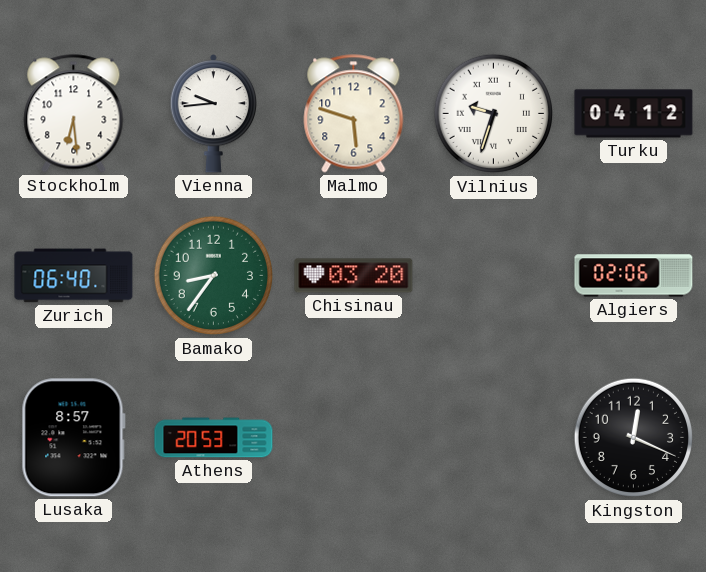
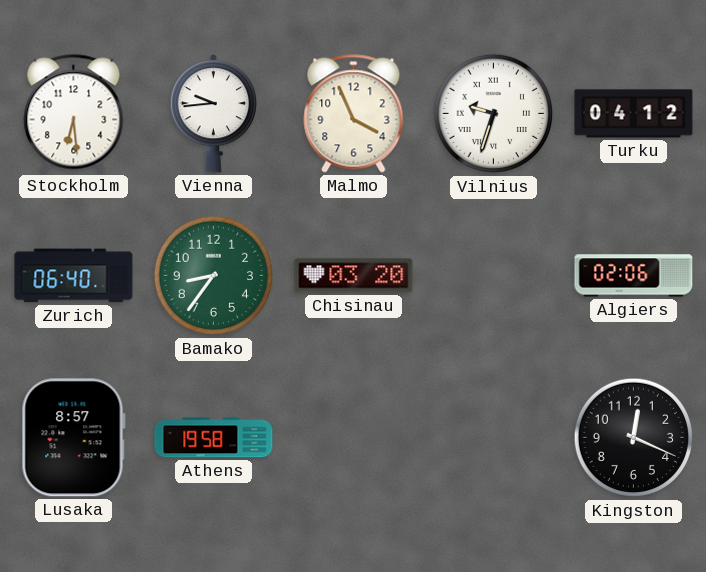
Malmo: 5:48 -> 3:56
Athens: 20:53 -> 19:58
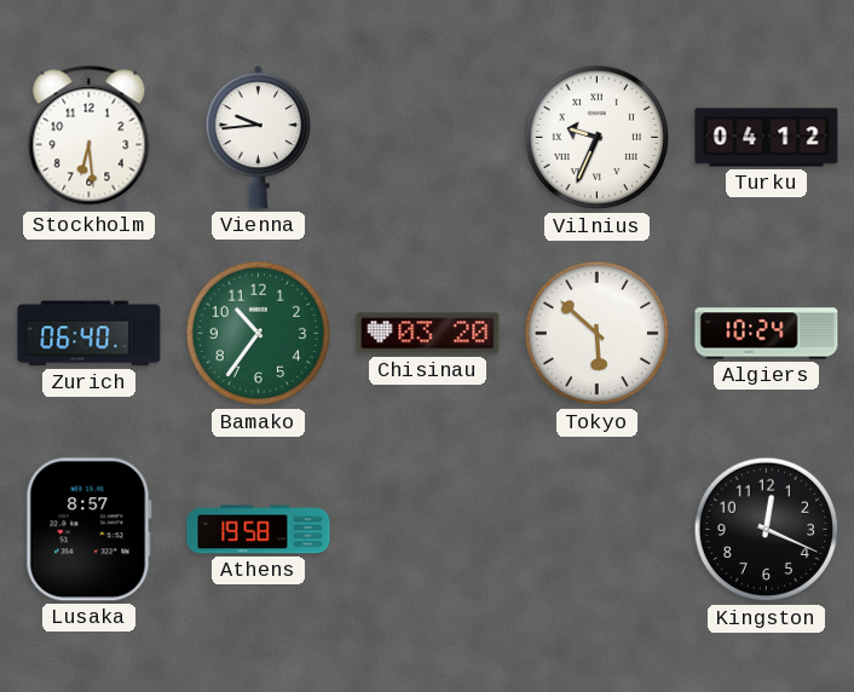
Malmo: 3:56 -> none
Vilnius: 9:33 -> 9:34
Bamako: 8:36 -> 10:36
Tokyo: none -> 5:52
Algiers: 02:06 -> 10:24
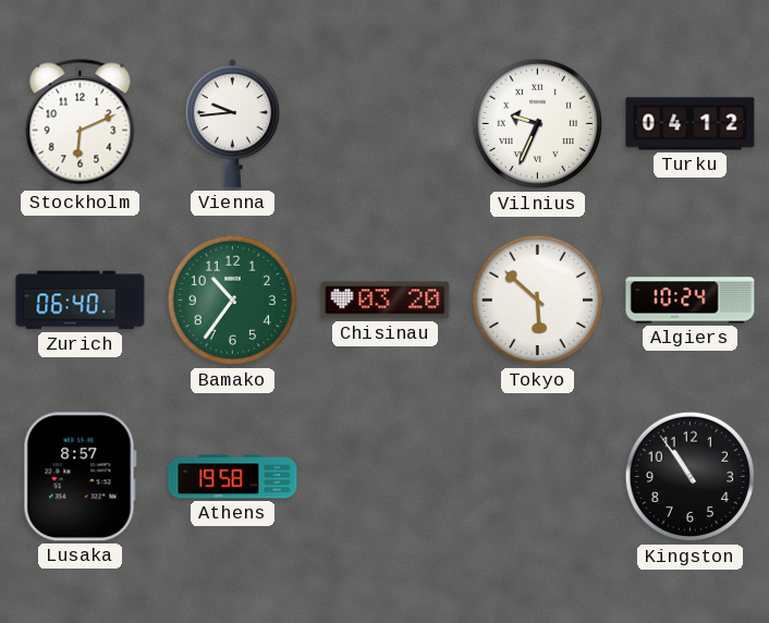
Stockholm: 6:29 -> 6:11
Kingston: 12:19 -> 10:54
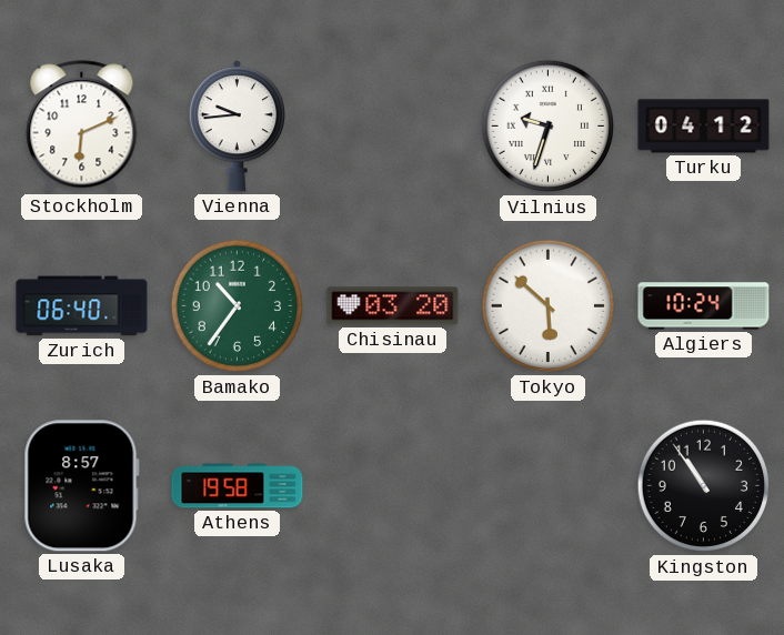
Vilnius: 9:34 -> 9:33
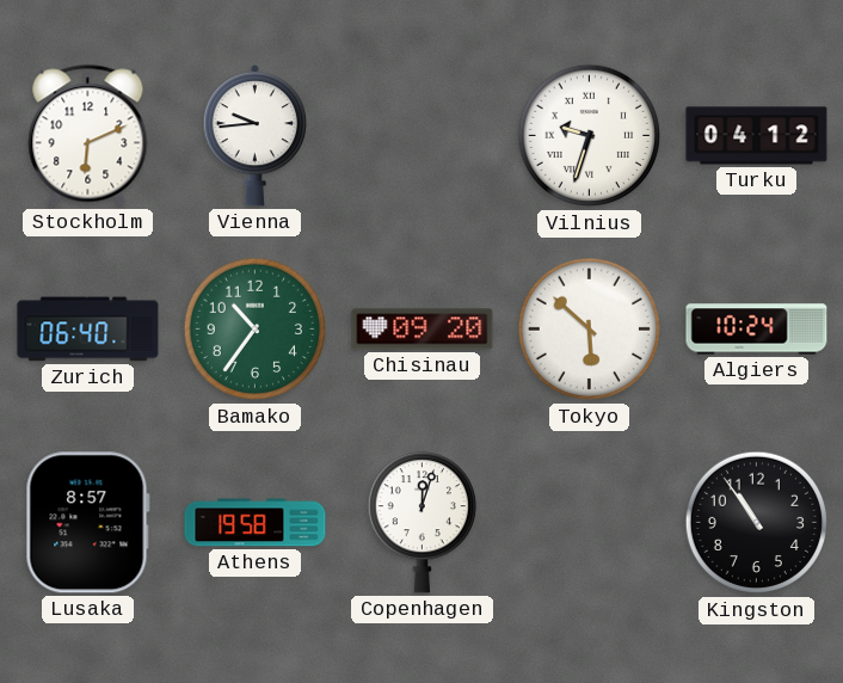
Chisinau: 03:20 -> 09:20
Copenhagen: none -> 12:03
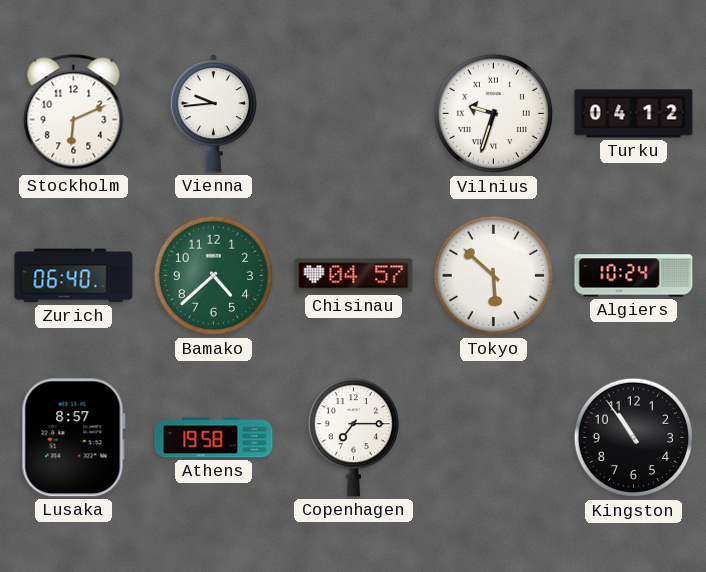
Bamako: 10:36 -> 4:38
Chisinau: 09:20 -> 04:57
Copenhagen: 12:03 -> 7:15
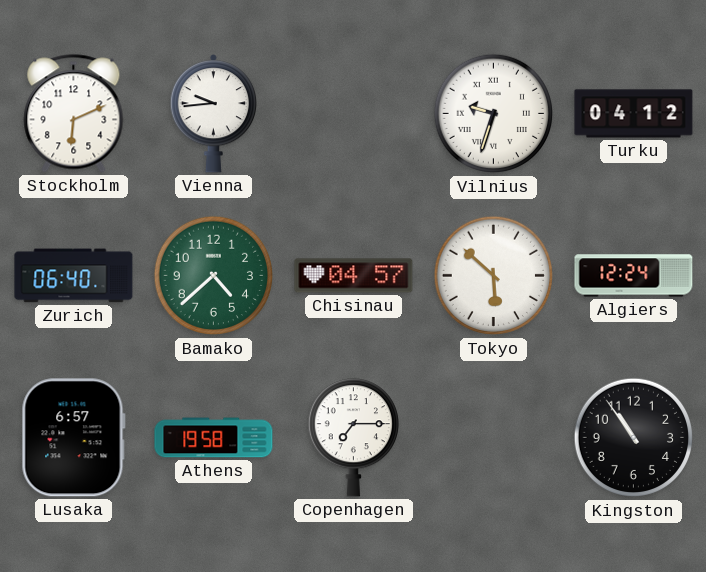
Algiers: 10:24 -> 12:24
Lusaka: 8:57 -> 6:57
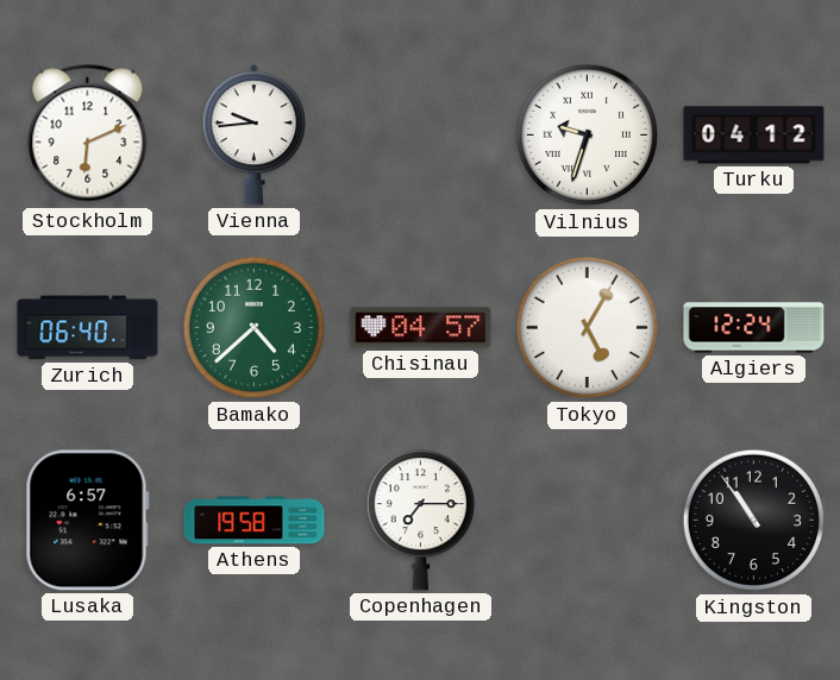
Tokyo: 5:52 -> 5:05
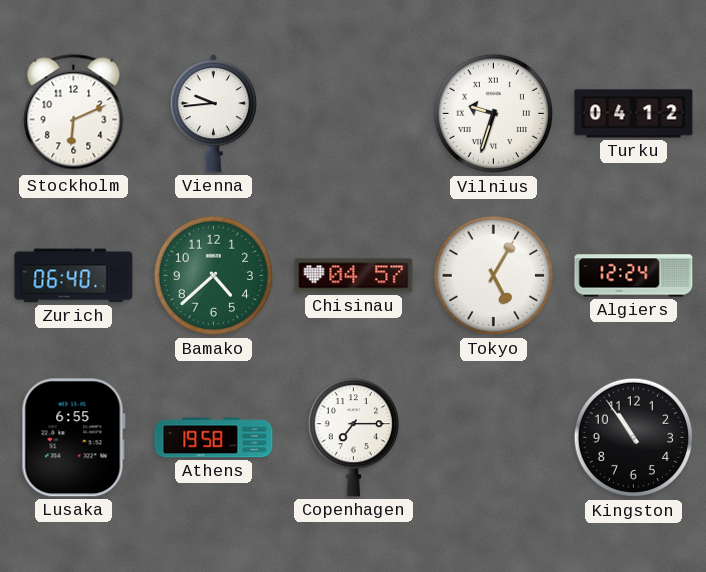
Lusaka: 6:57 -> 6:55
